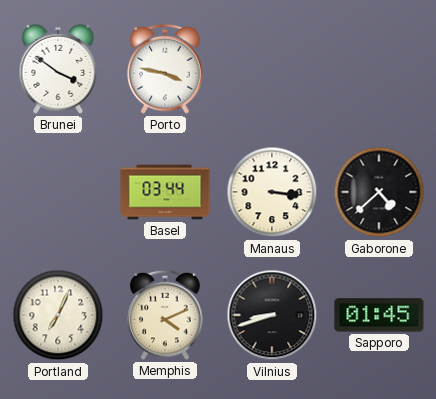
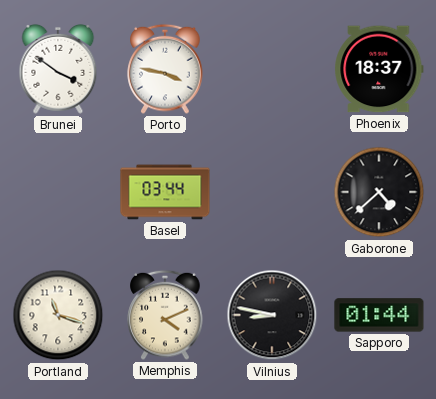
Phoenix: none -> 18:37
Manaus: 3:16 -> none
Portland: 7:04 -> 11:18
Vilnius: 8:42 -> 8:47
Sapporo: 01:45 -> 01:44
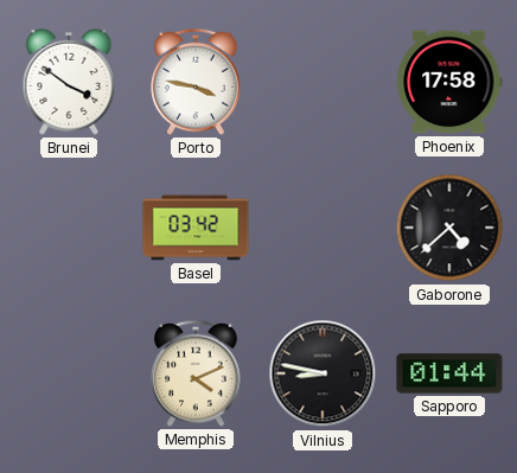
Phoenix: 18:37 -> 17:58
Basel: 03:44 -> 03:42
Portland: 11:18 -> none
